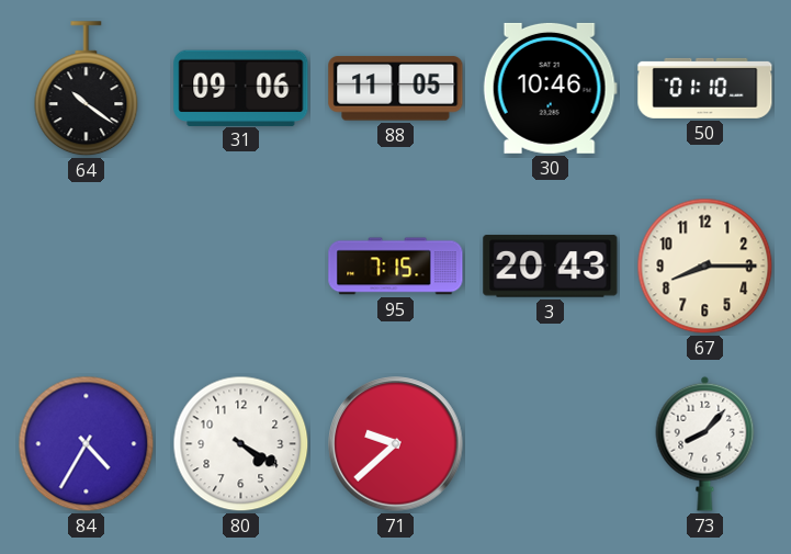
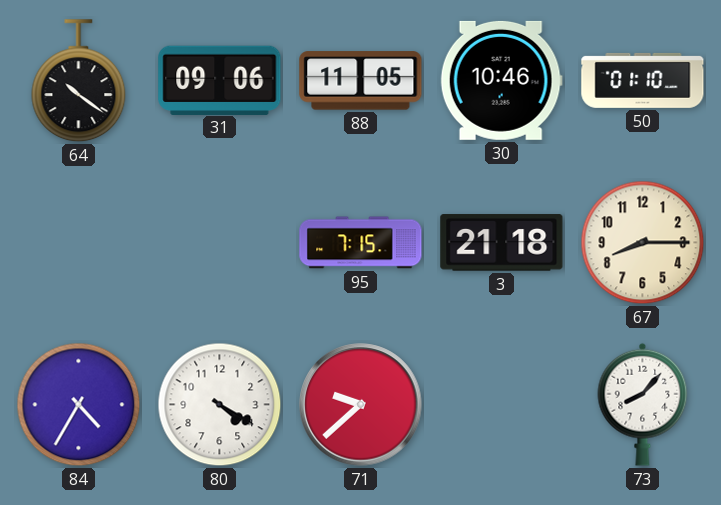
3: 20:43 -> 21:18
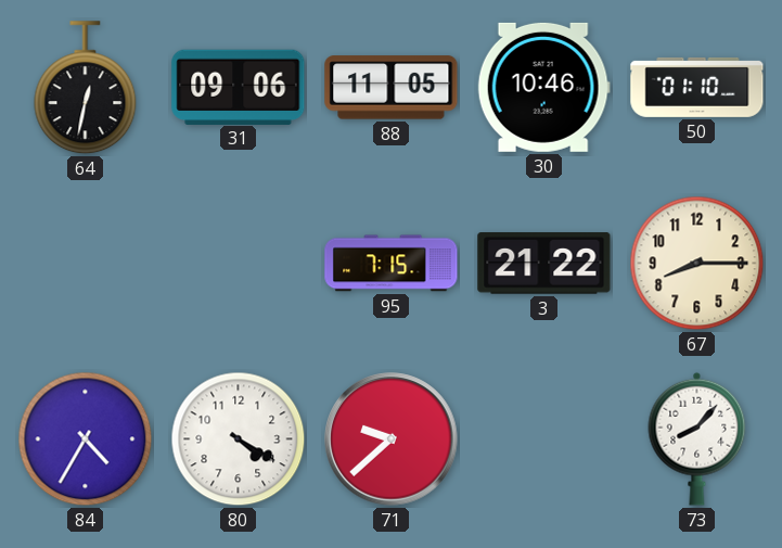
64: 10:21 -> 12:32
3: 21:18 -> 21:22
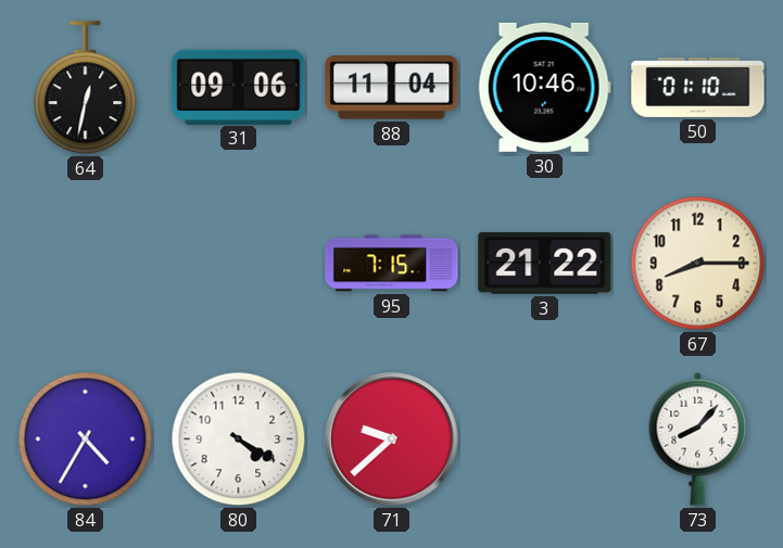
88: 11:05 -> 11:04
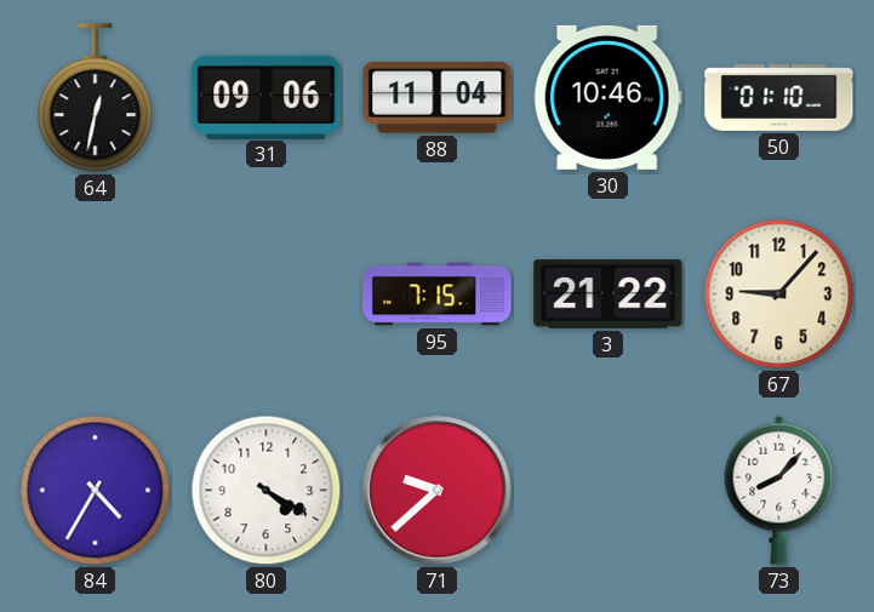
67: 8:15 -> 9:07
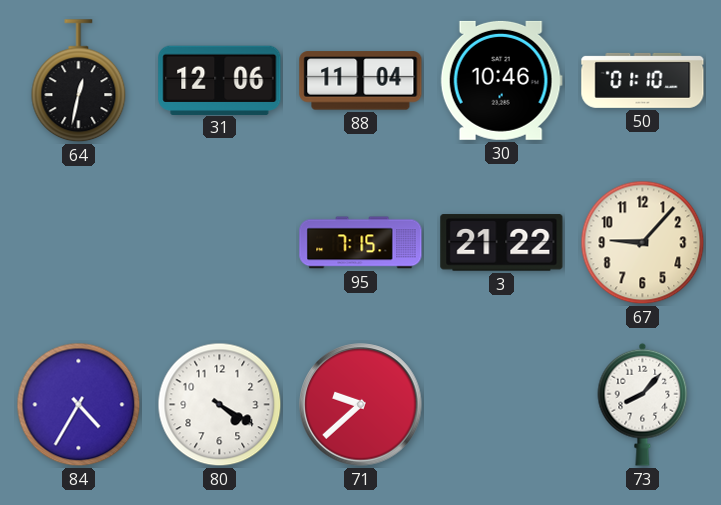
31: 09:06 -> 12:06
